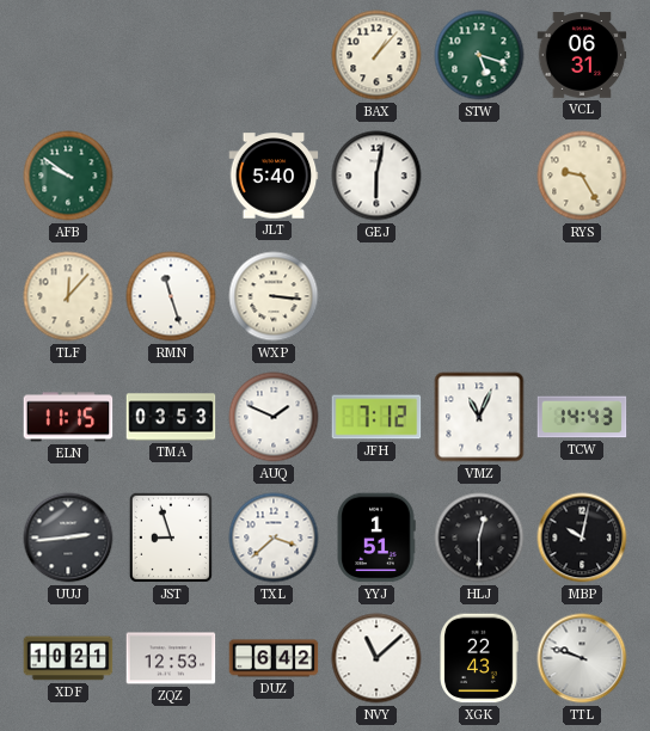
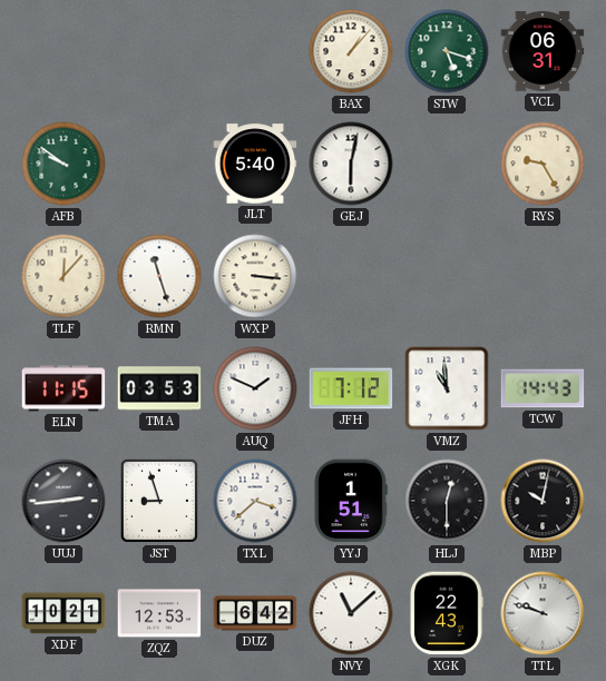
VMZ: 11:04 -> 10:59
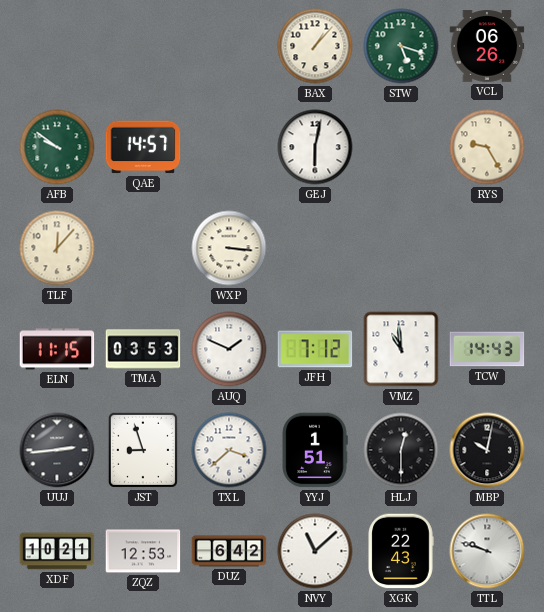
VCL: 06:31 -> 06:26
QAE: none -> 14:57
JLT: 5:40 -> none
RMN: 11:27 -> none
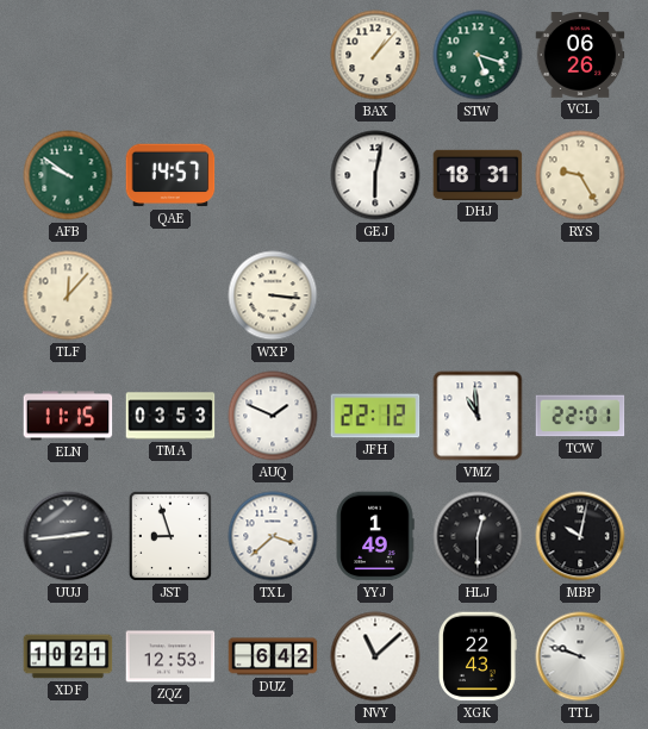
DHJ: none -> 18:31
JFH: 7:12 -> 22:12
TCW: 14:43 -> 22:01
YYJ: 1:51 -> 1:49
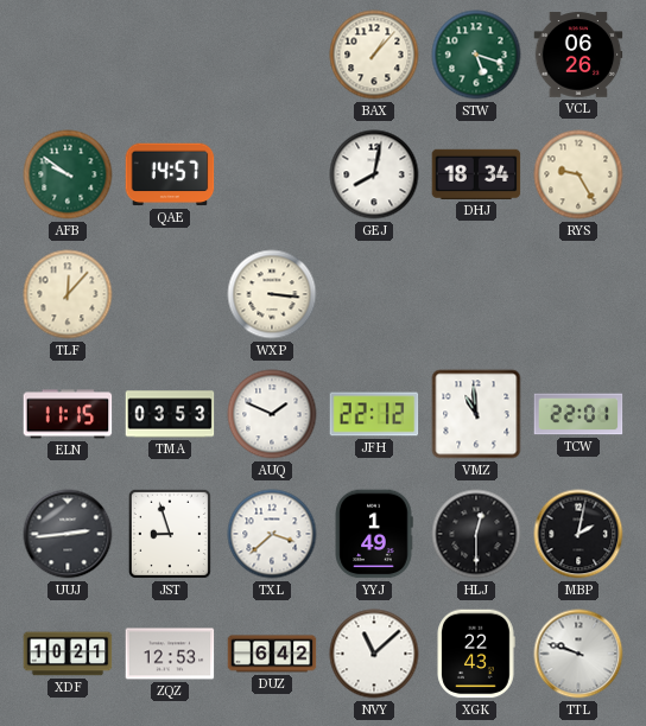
GEJ: 6:02 -> 8:02
DHJ: 18:31 -> 18:34
MBP: 10:02 -> 2:02
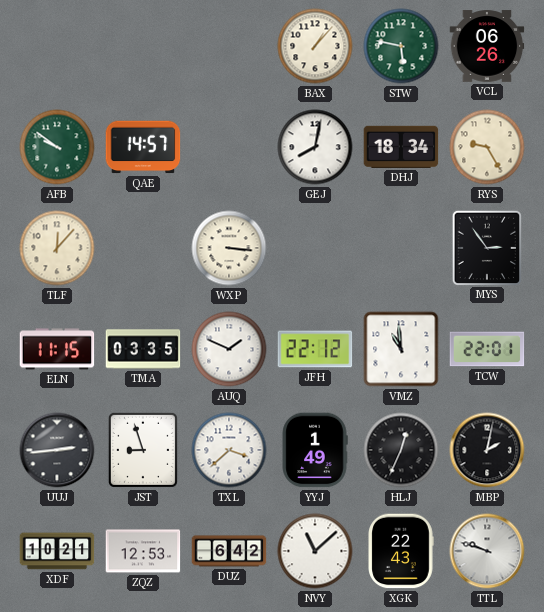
STW: 5:18 -> 5:47
MYS: none -> 2:54
TMA: 03:53 -> 03:35
HLJ: 12:30 -> 12:34
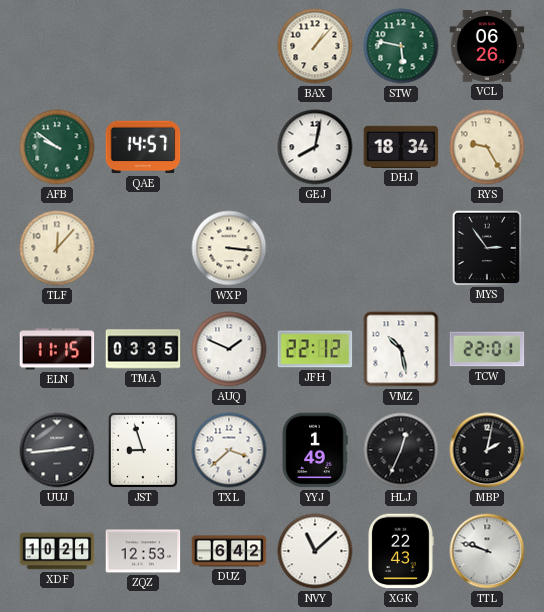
VMZ: 10:59 -> 10:28
